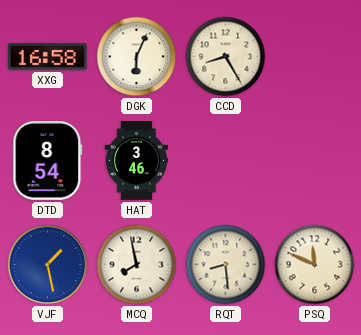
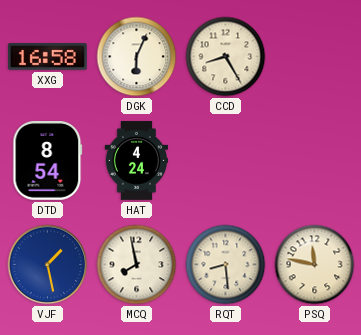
HAT: 3:46 -> 4:24
PSQ: 11:49 -> 11:47
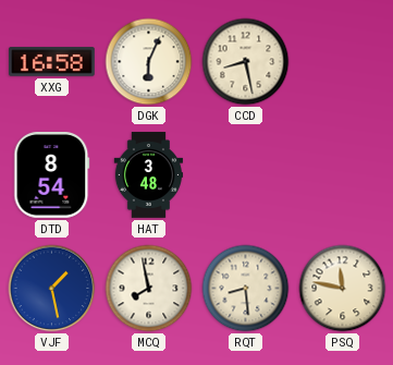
CCD: 8:25 -> 8:28
HAT: 4:24 -> 3:48
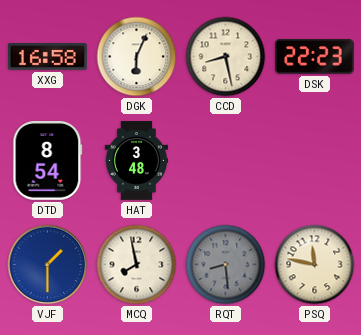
DSK: none -> 22:23
VJF: 1:28 -> 1:30
RQT dial: cream -> grey
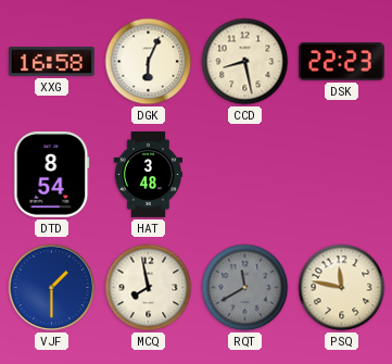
RQT: 8:29 -> 11:40
